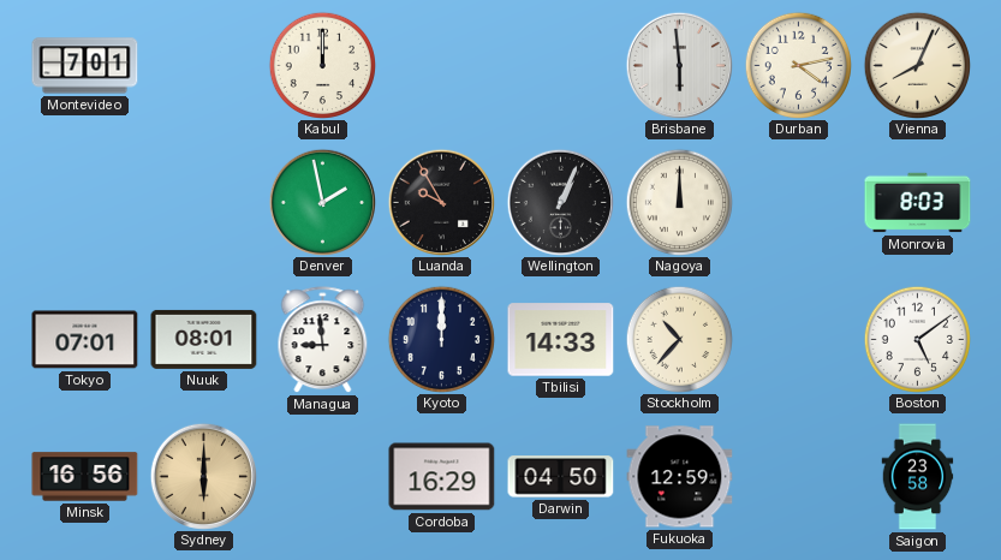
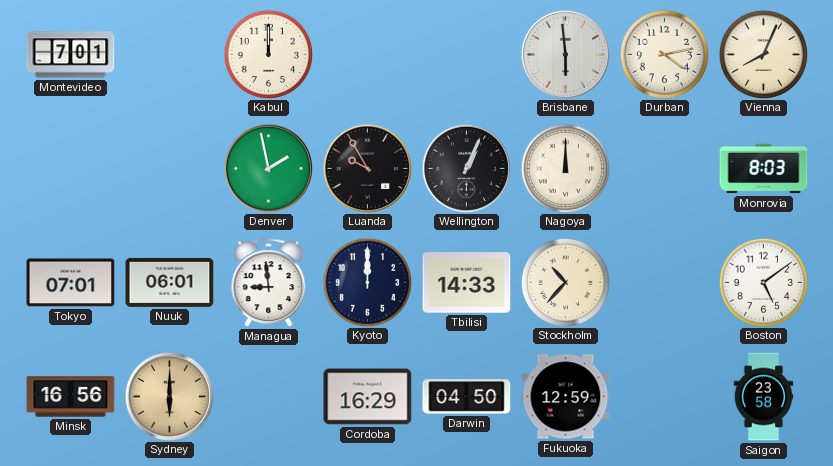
Nuuk: 08:01 -> 06:01
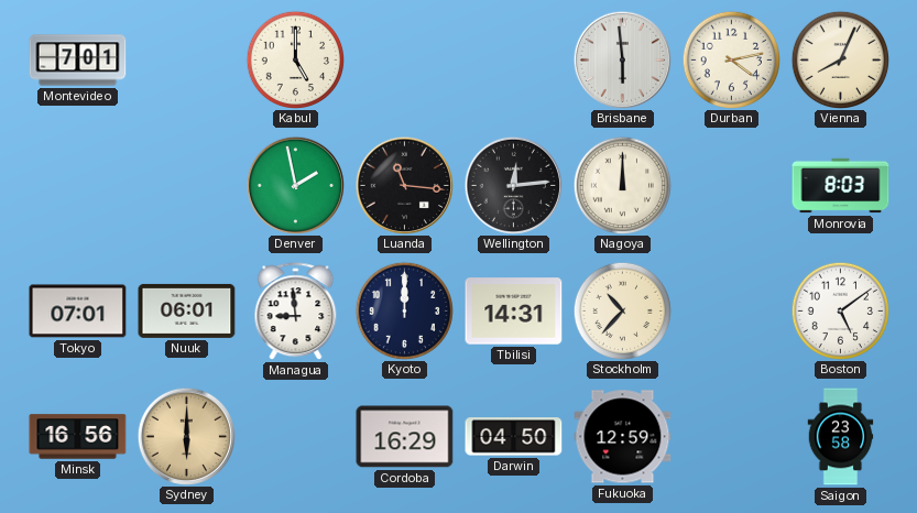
Kabul: 12:00 -> 5:00
Luanda: 9:55 -> 11:16
Wellington: 1:04 -> 12:14
Tbilisi: 14:33 -> 14:31
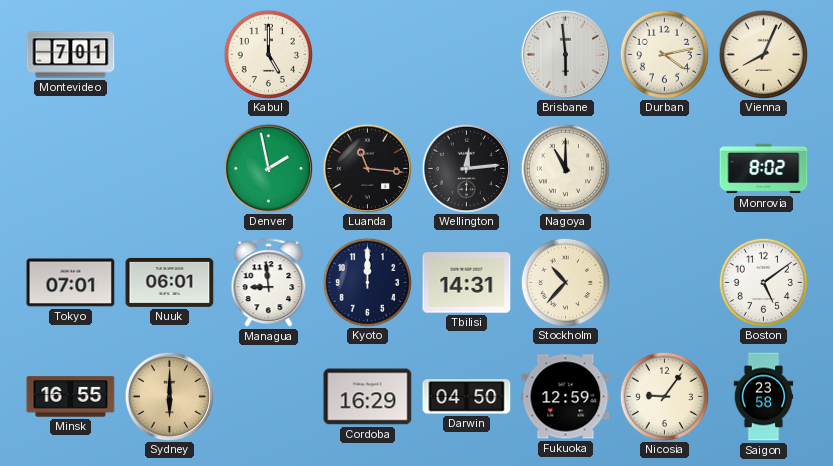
Nagoya: 12:00 -> 11:00
Monrovia: 8:03 -> 8:02
Minsk: 16:56 -> 16:55
Nicosia: none -> 9:06
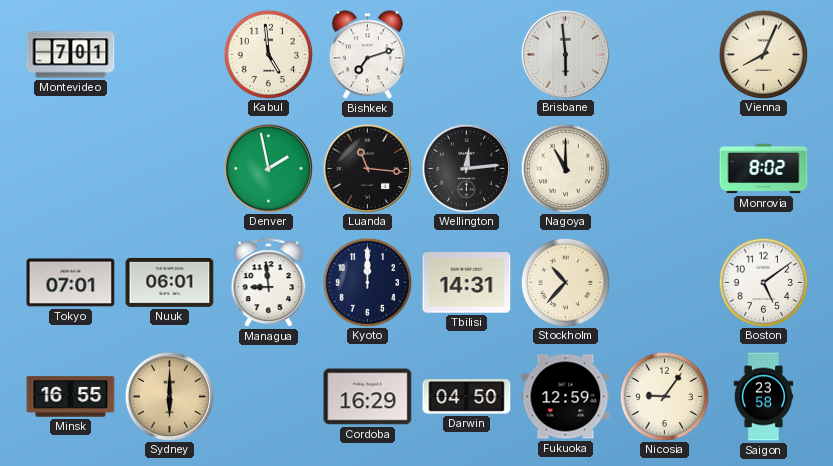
Kabul: 5:00 -> 4:59
Bishkek: none -> 7:12
Durban: 4:13 -> none
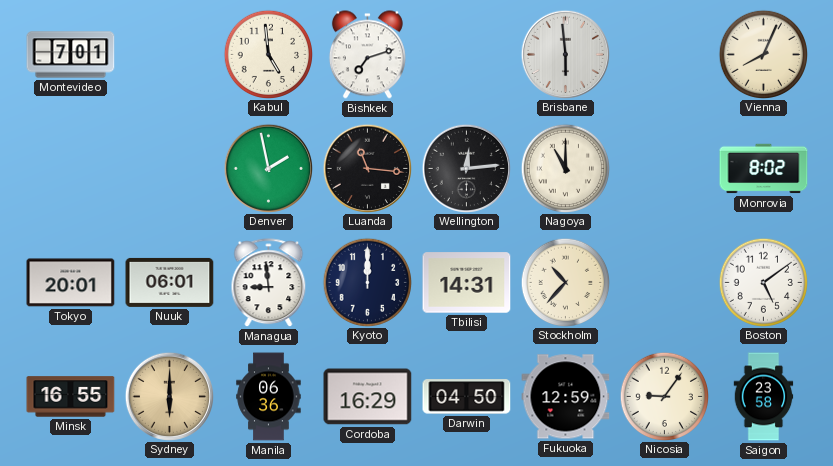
Tokyo: 07:01 -> 20:01
Manila: none -> 06:36
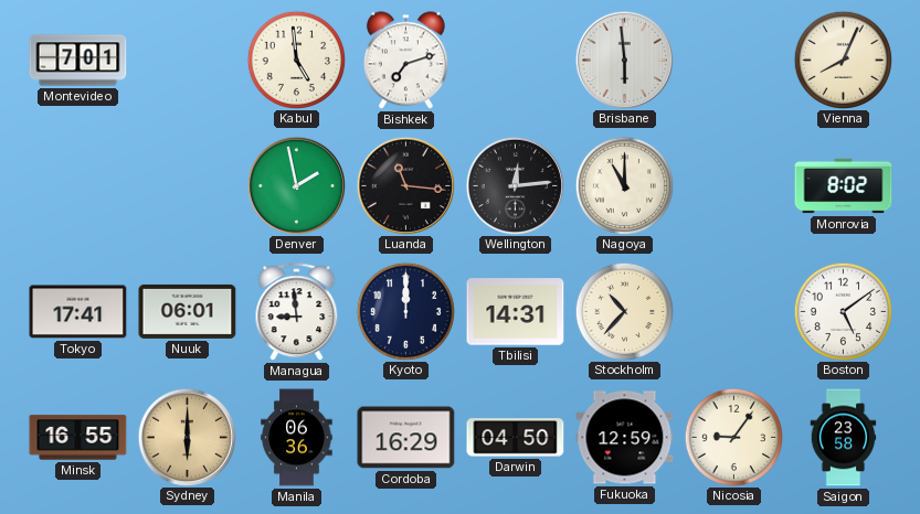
Tokyo: 20:01 -> 17:41
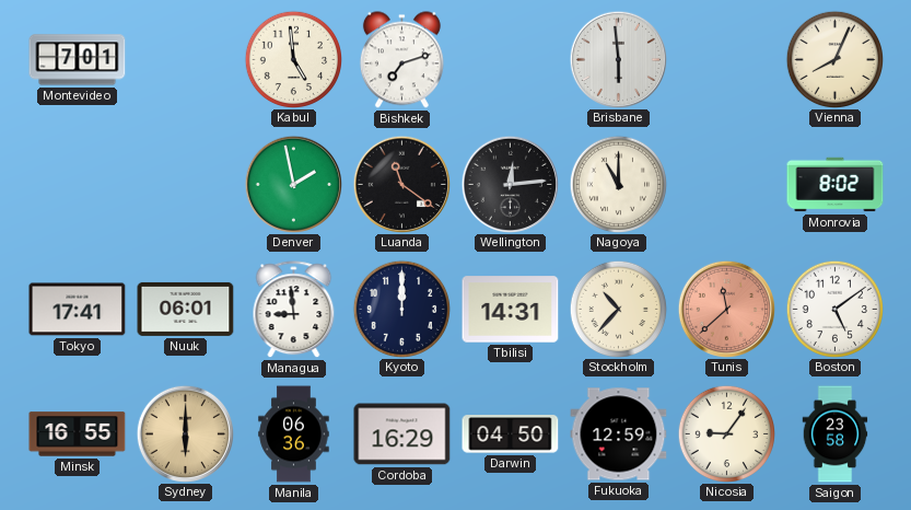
Luanda: 11:16 -> 11:21
Tunis: none -> 11:38
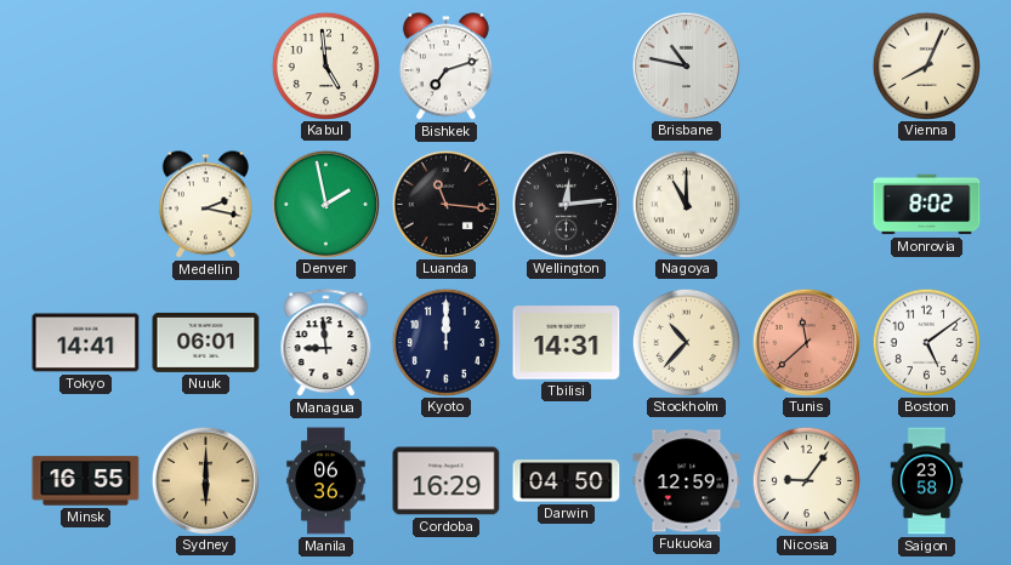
Montevideo: 7:01 -> none
Brisbane: 5:59 -> 10:47
Medellin: none -> 2:17
Luanda: 11:21 -> 11:16
Tokyo: 17:41 -> 14:41
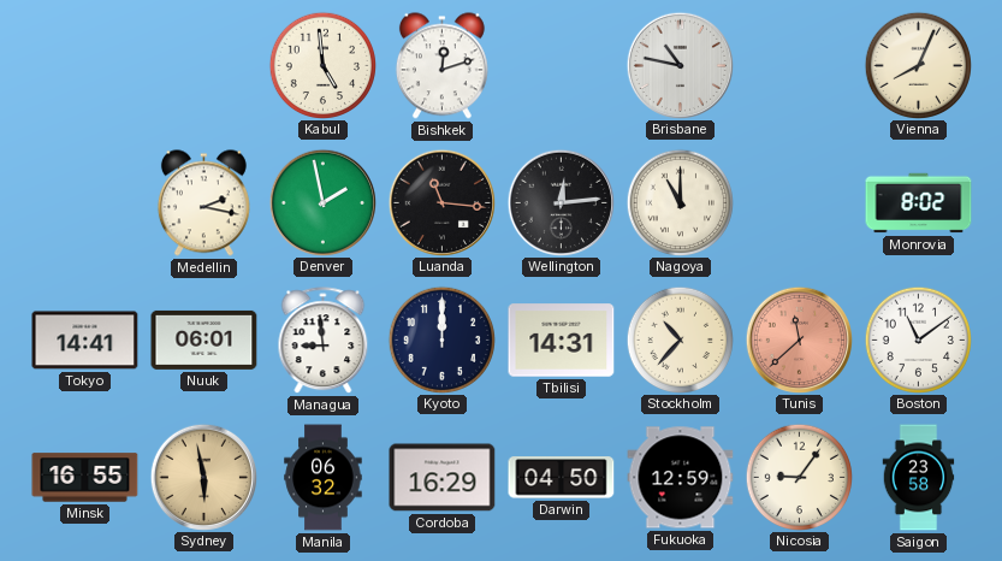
Bishkek: 7:12 -> 12:12
Boston: 5:09 -> 11:09
Sydney: 6:00 -> 5:58
Manila: 06:36 -> 06:32
